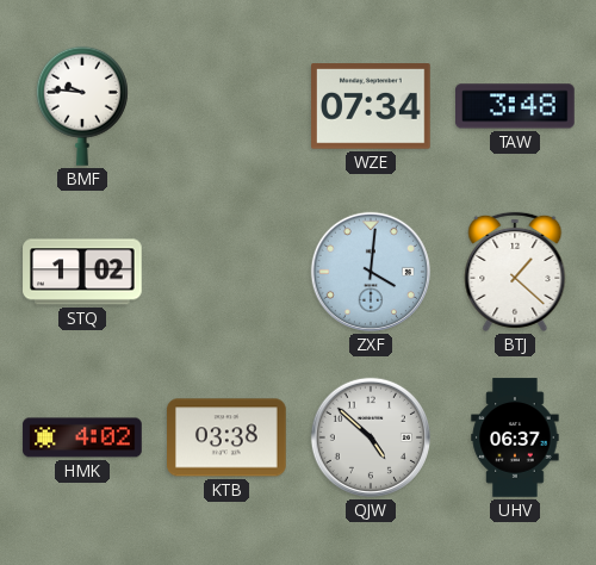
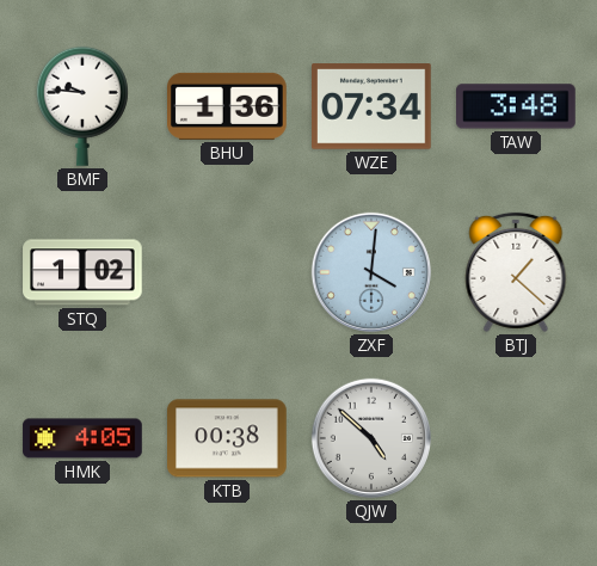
BHU: none -> 1:36
HMK: 4:02 -> 4:05
KTB: 03:38 -> 00:38
UHV: 06:37 -> none
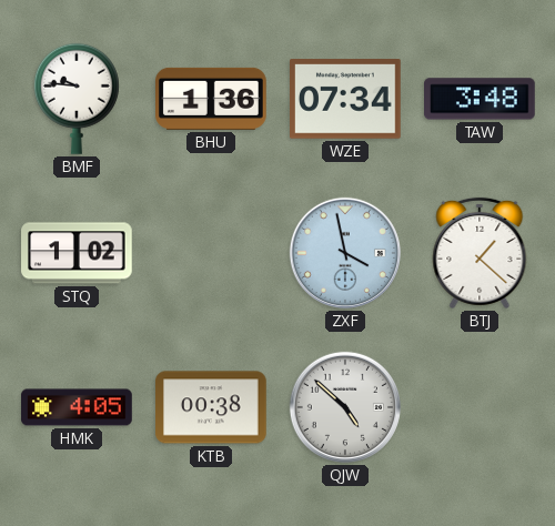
ZXF: 4:01 -> 3:58
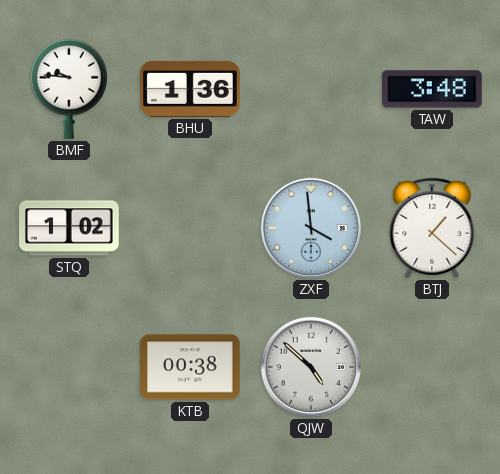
WZE: 07:34 -> none
ZXF: 3:58 -> 3:59
HMK: 4:05 -> none
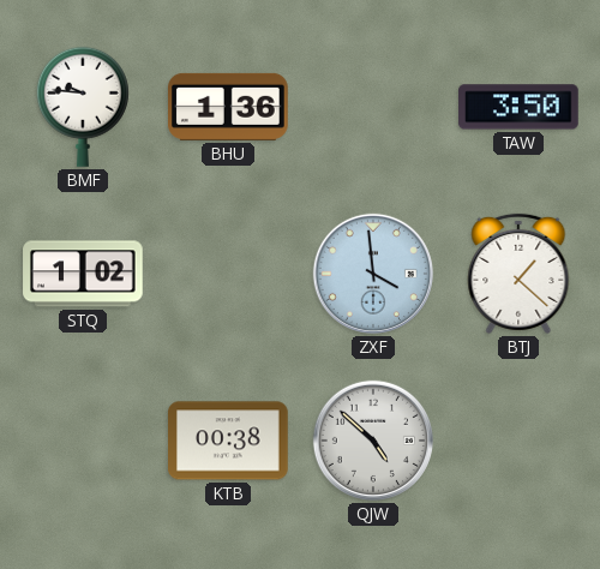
TAW: 3:48 -> 3:50
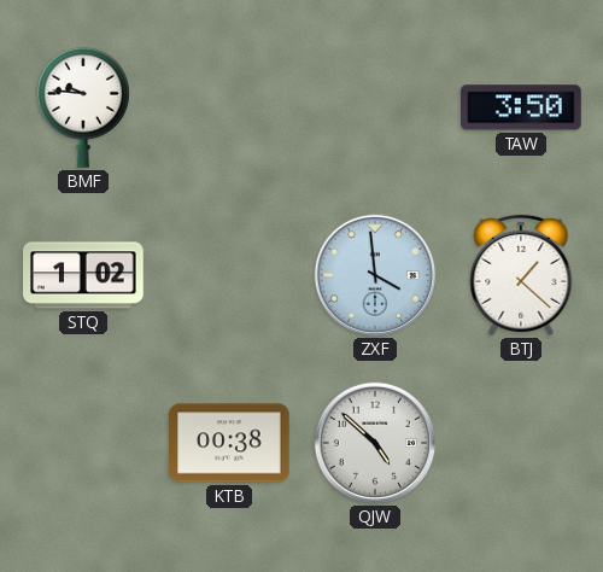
BHU: 1:36 -> none
